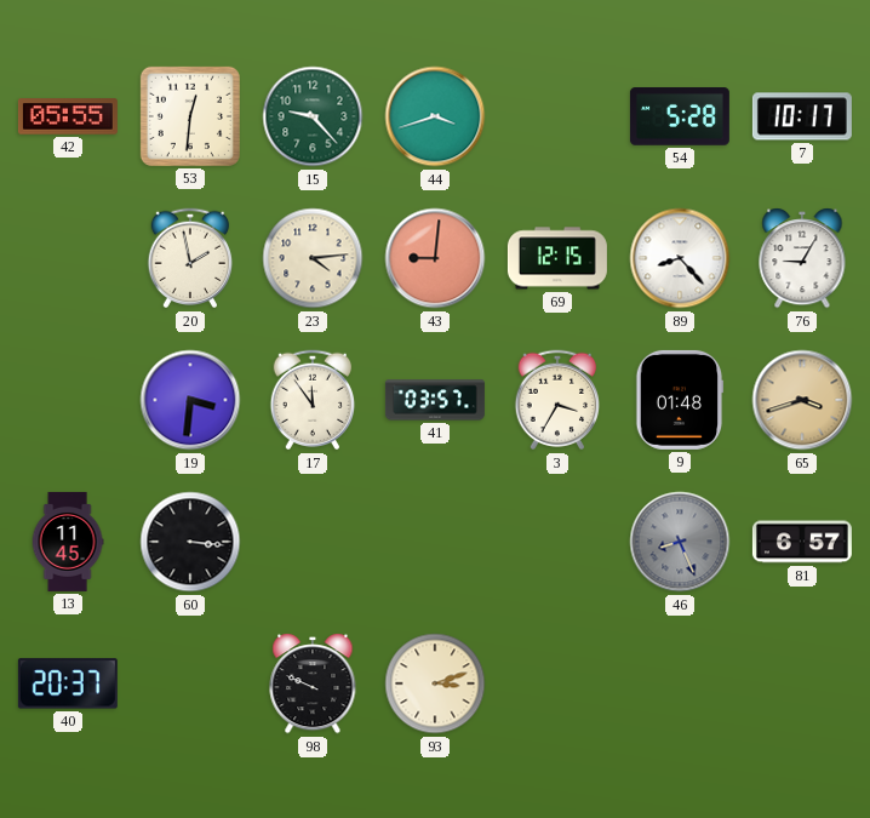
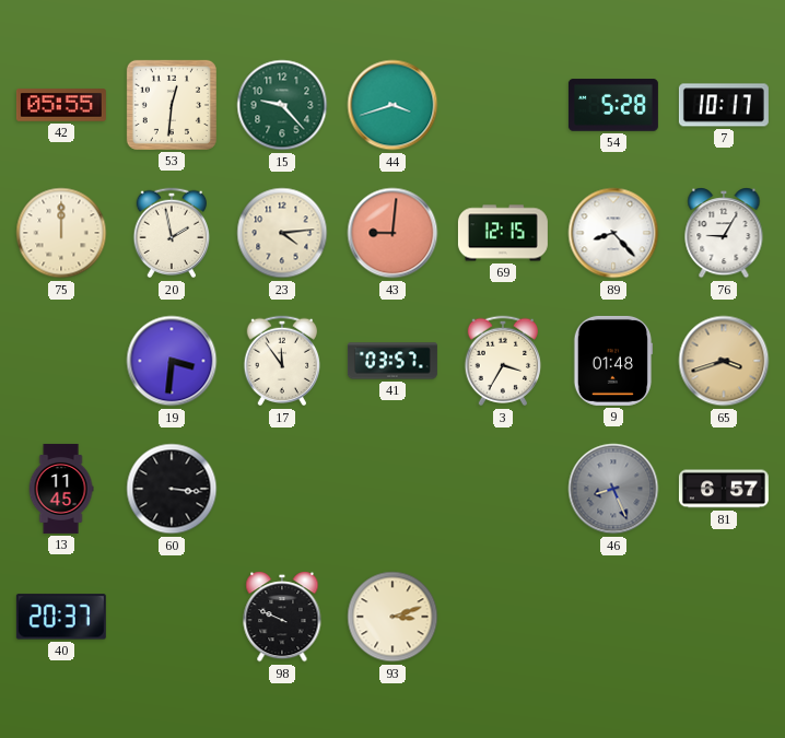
75: none -> 12:00
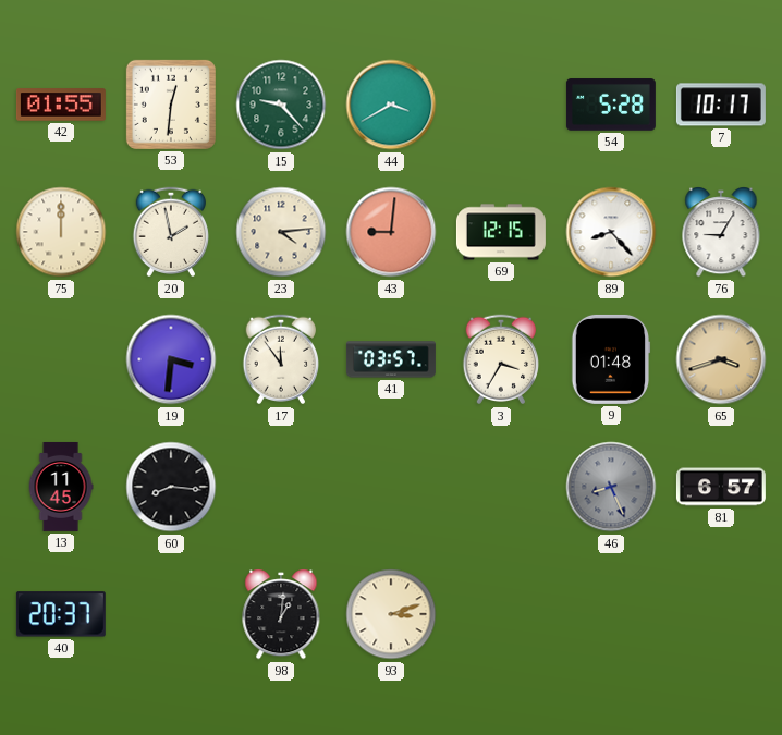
42: 05:55 -> 01:55
44: 3:42 -> 3:40
60: 3:16 -> 8:16
98: 9:49 -> 1:01
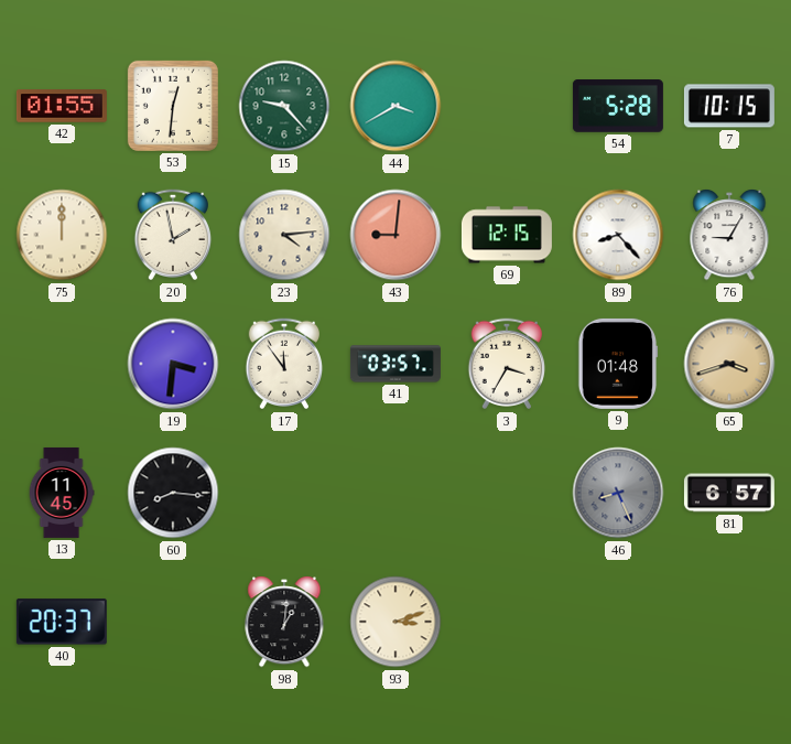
7: 10:17 -> 10:15
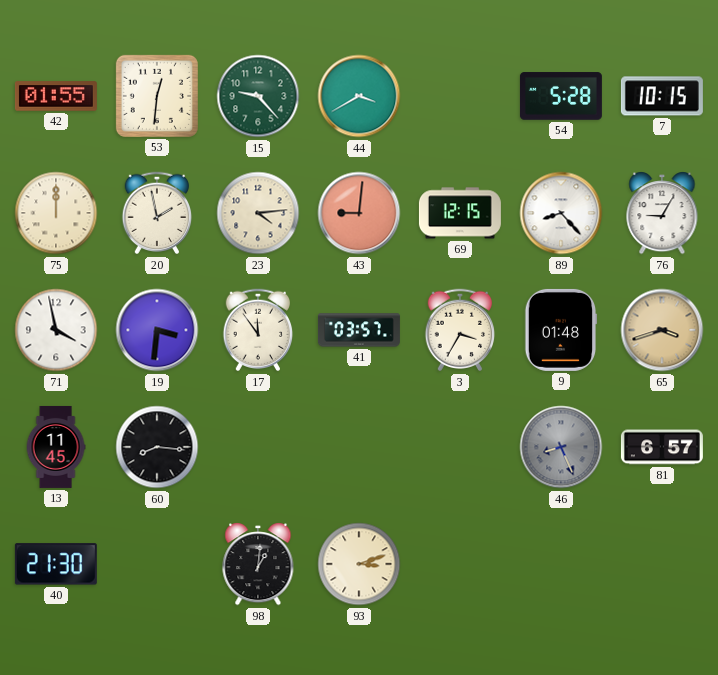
71: none -> 3:58
40: 20:37 -> 21:30
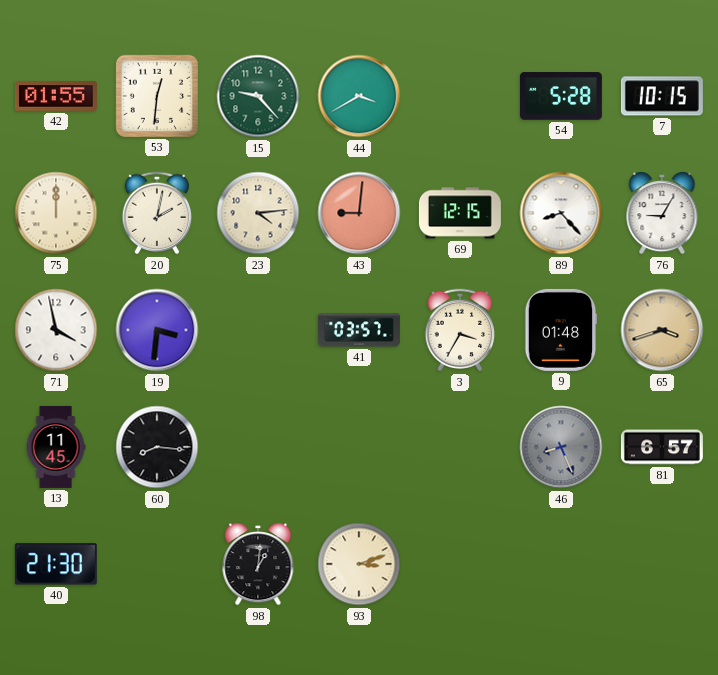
20: 1:58 -> 2:02
17: 11:54 -> none
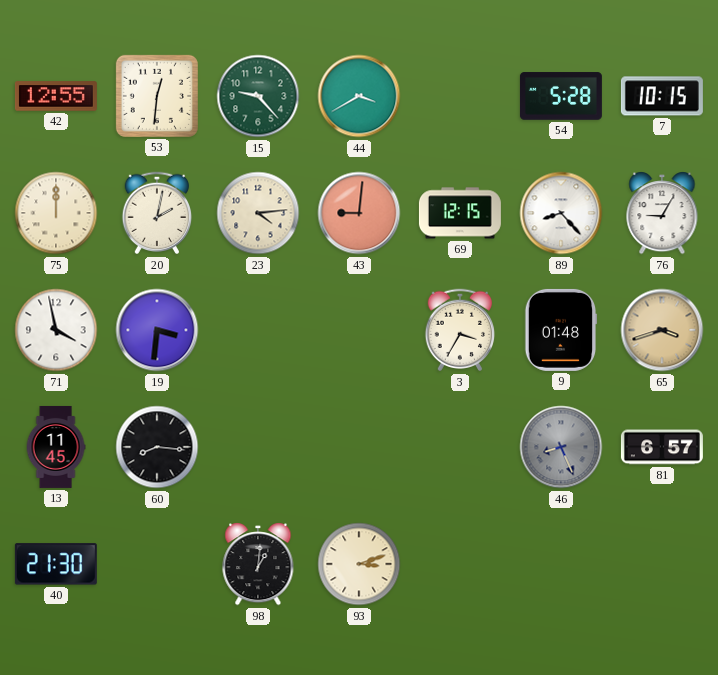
42: 01:55 -> 12:55
41: 03:57 -> none
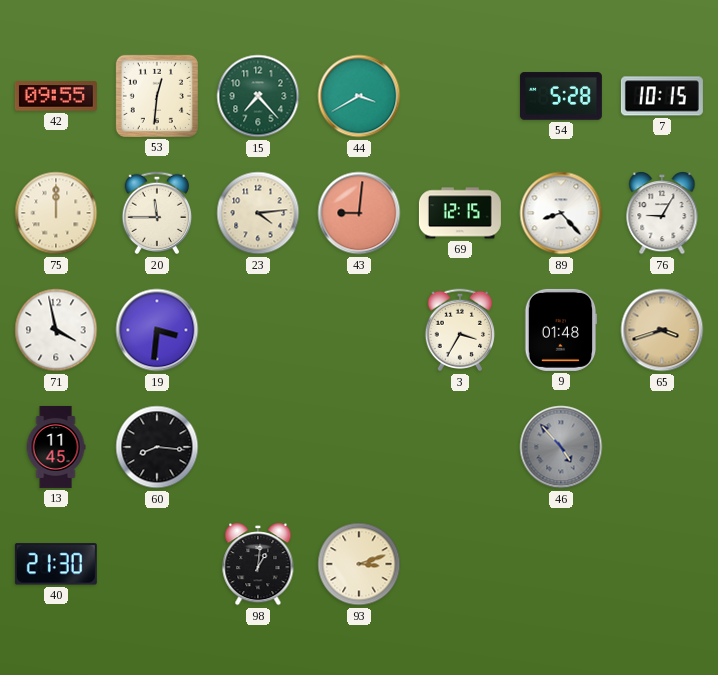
42: 12:55 -> 09:55
15: 9:23 -> 7:23
20: 2:02 -> 11:45
46: 8:26 -> 4:53
81: 6:57 -> none
